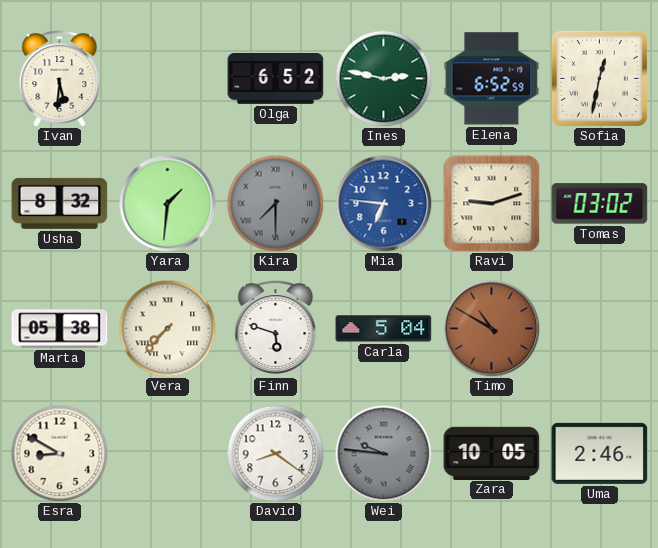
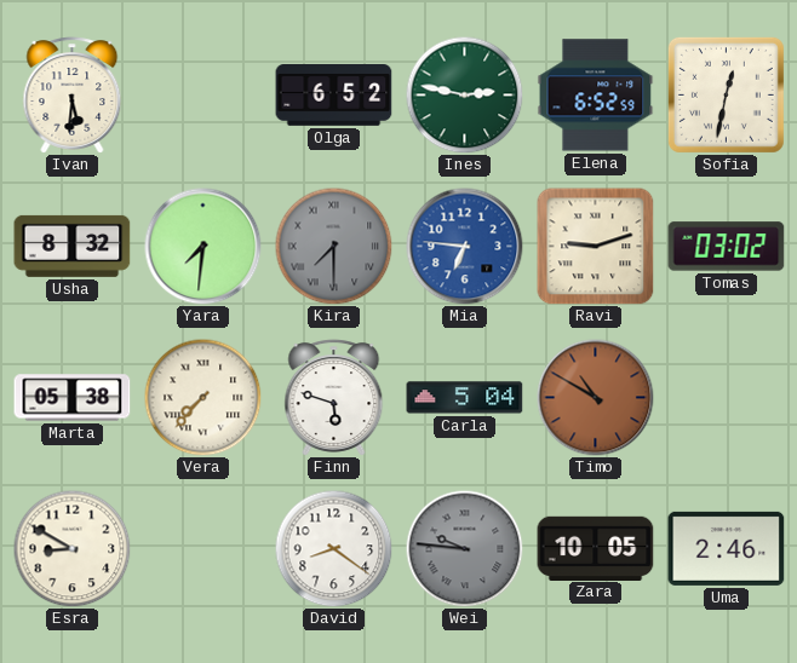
Yara: 1:31 -> 7:31
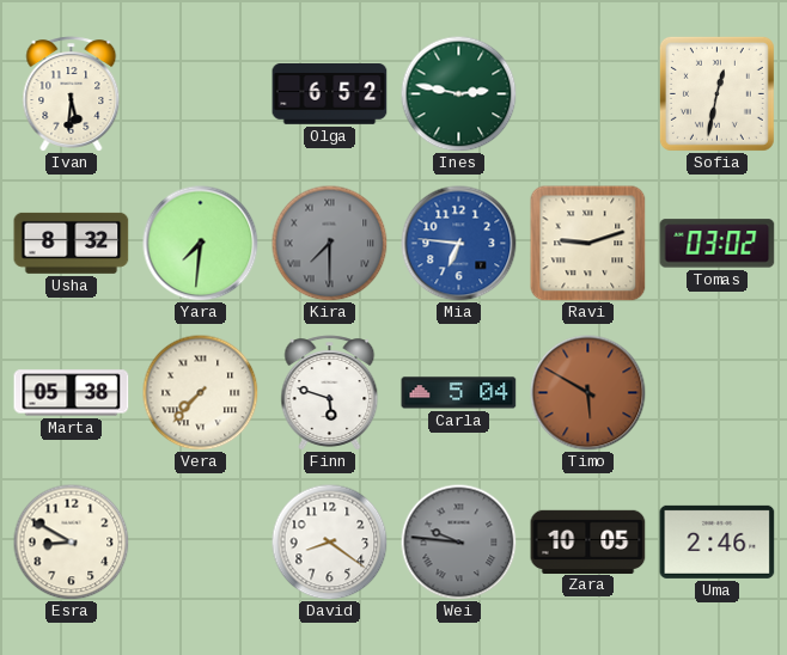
Elena: 6:52 -> none
Timo: 10:50 -> 5:50
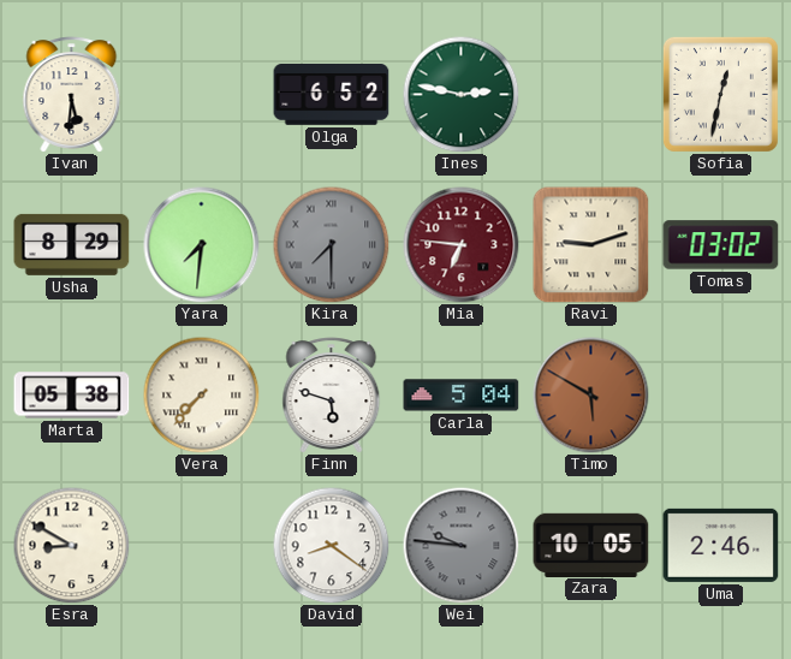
Usha: 8:32 -> 8:29
Mia dial: blue -> burgundy
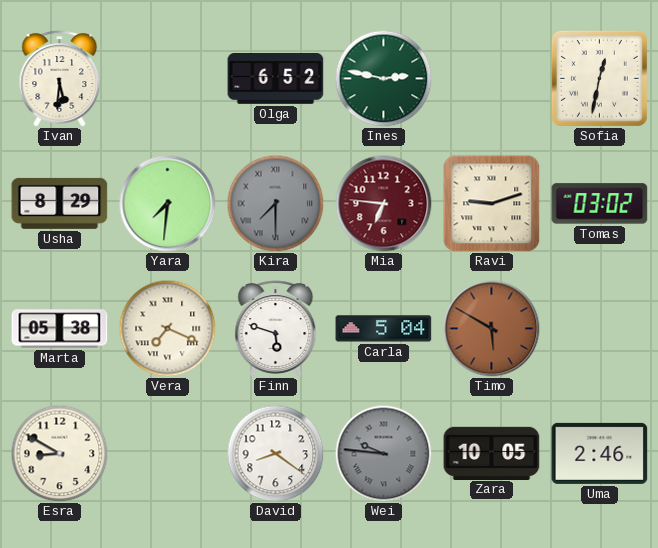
Vera: 7:37 -> 7:19
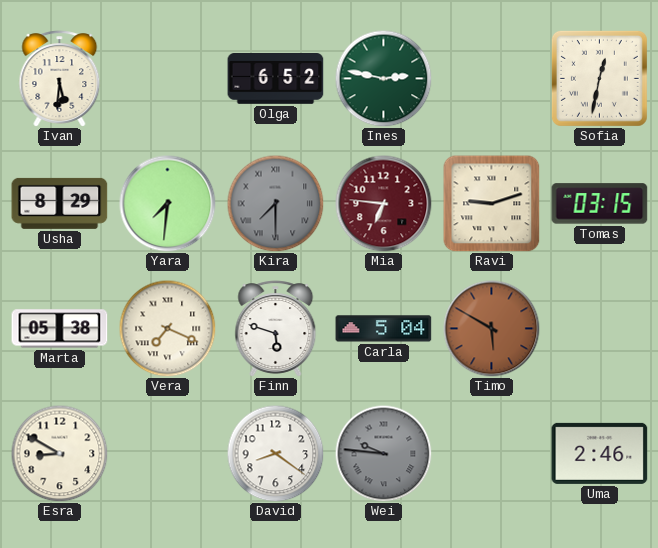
Tomas: 03:02 -> 03:15
Zara: 10:05 -> none
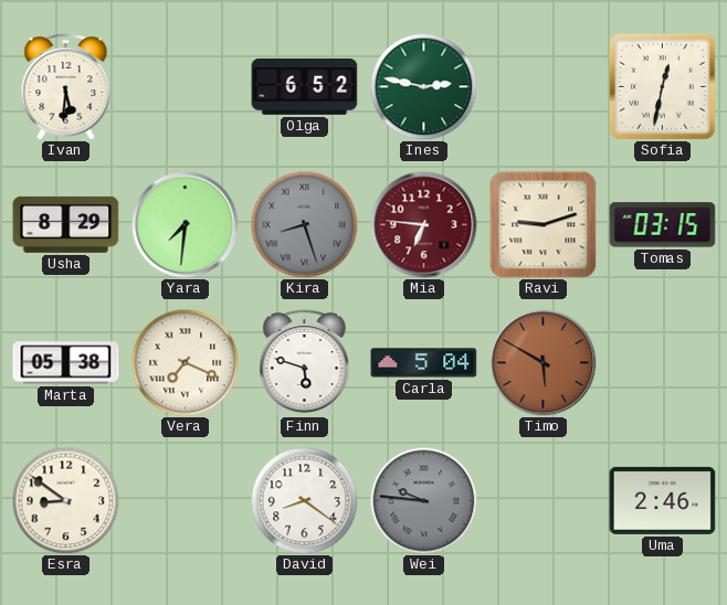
Kira: 7:30 -> 8:27
Esra: 8:50 -> 8:51
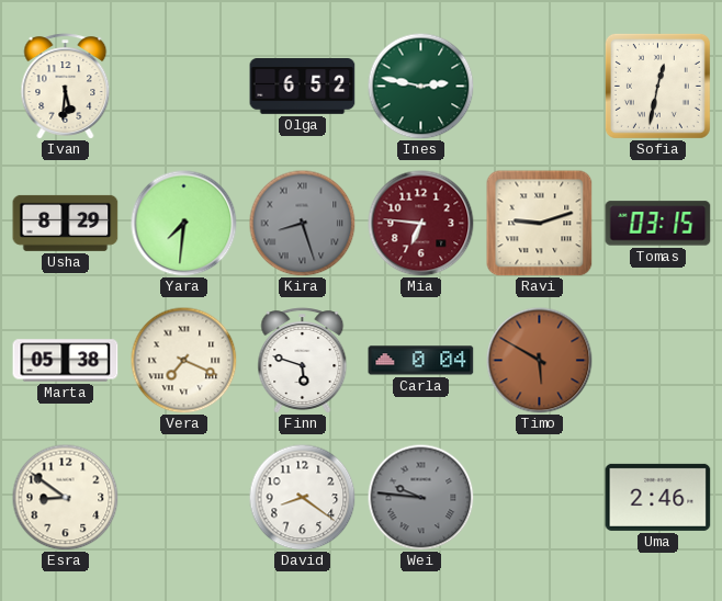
Carla: 5:04 -> 0:04
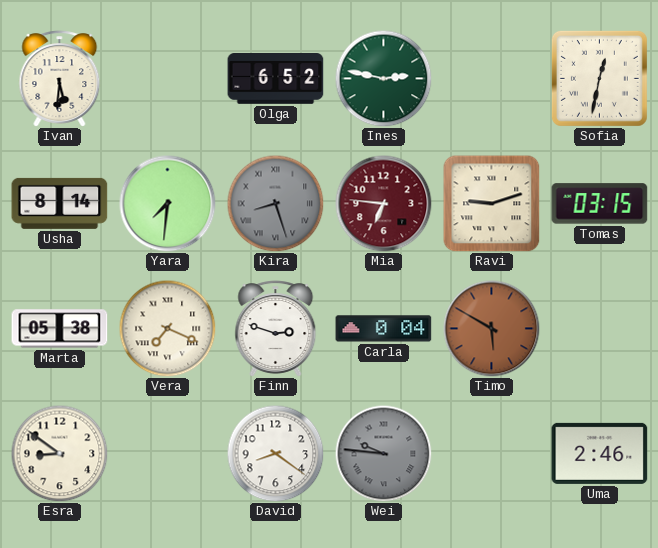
Usha: 8:29 -> 8:14
Finn: 5:48 -> 2:48
